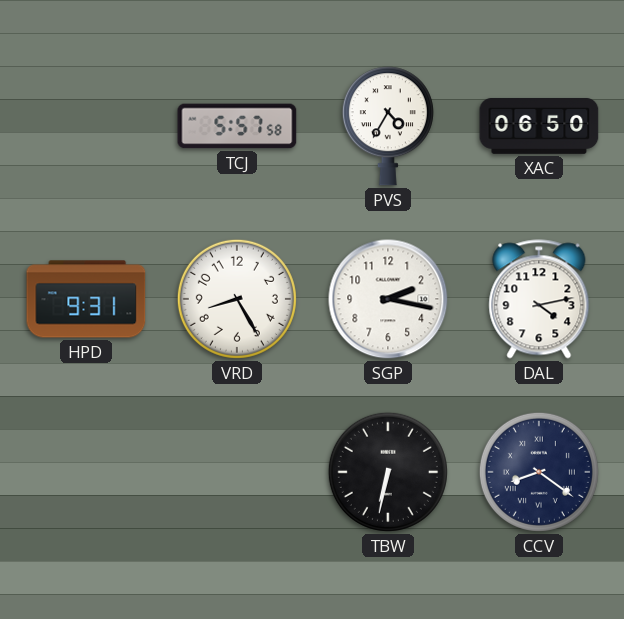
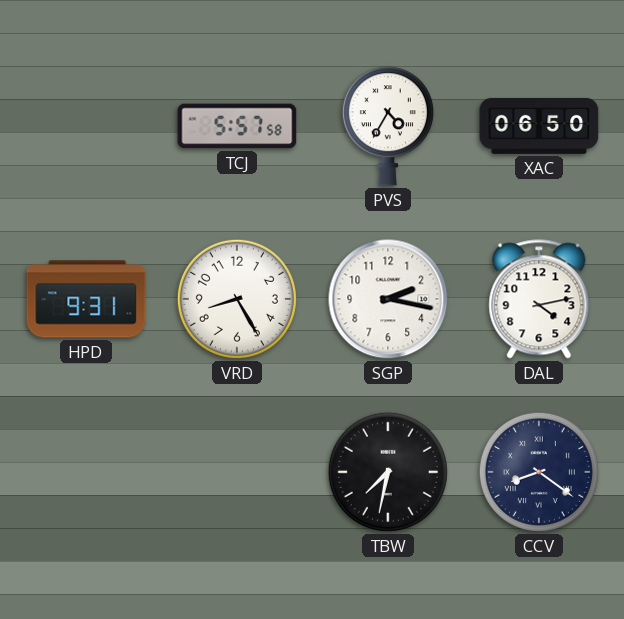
TBW: 6:32 -> 7:32
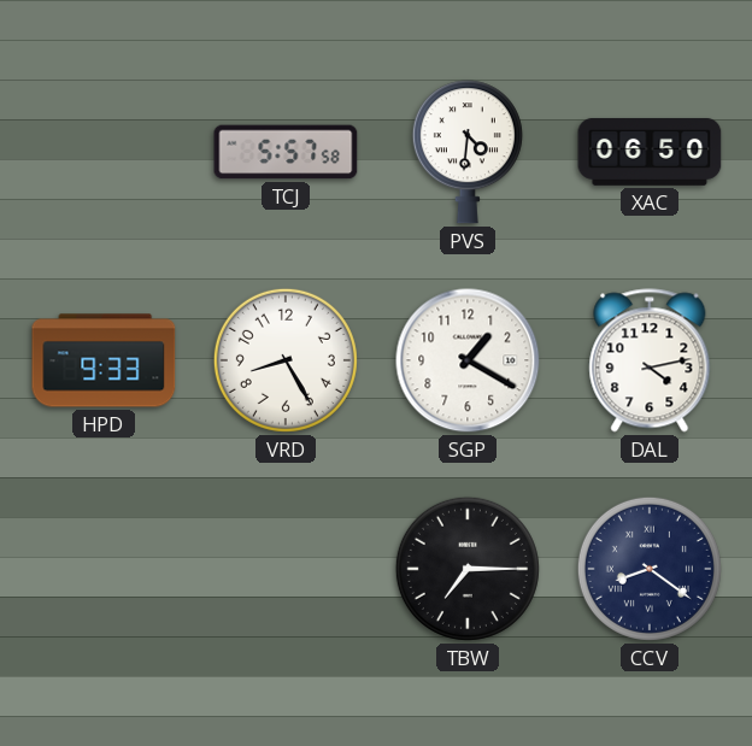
PVS: 4:35 -> 4:31
HPD: 9:31 -> 9:33
SGP: 2:17 -> 1:20
TBW: 7:32 -> 7:15
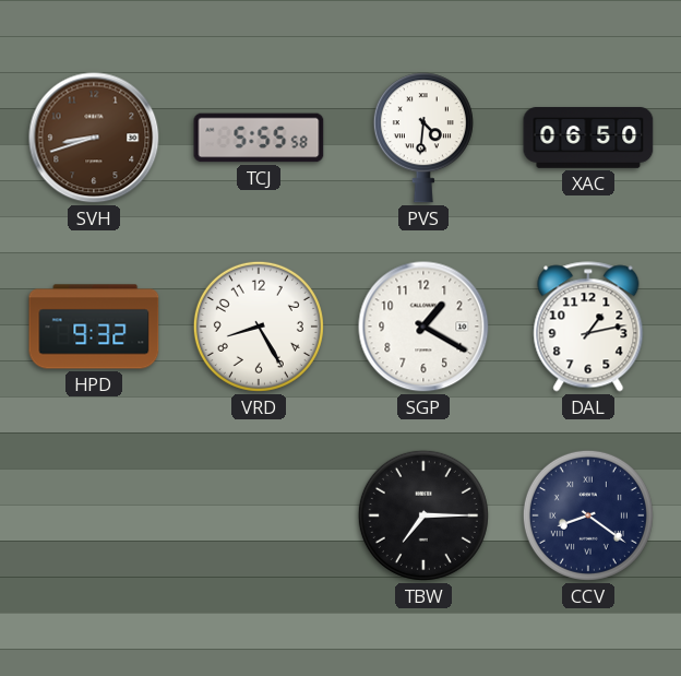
SVH: none -> 8:42
TCJ: 5:57 -> 5:55
HPD: 9:33 -> 9:32
DAL: 4:13 -> 1:13
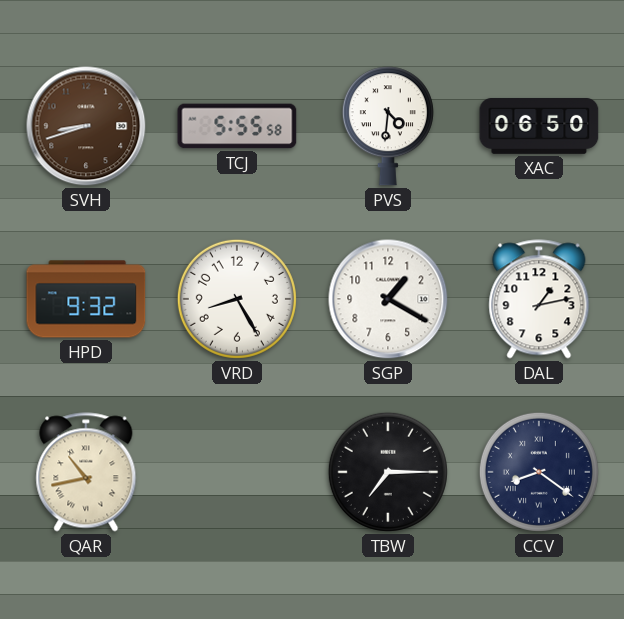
QAR: none -> 10:43
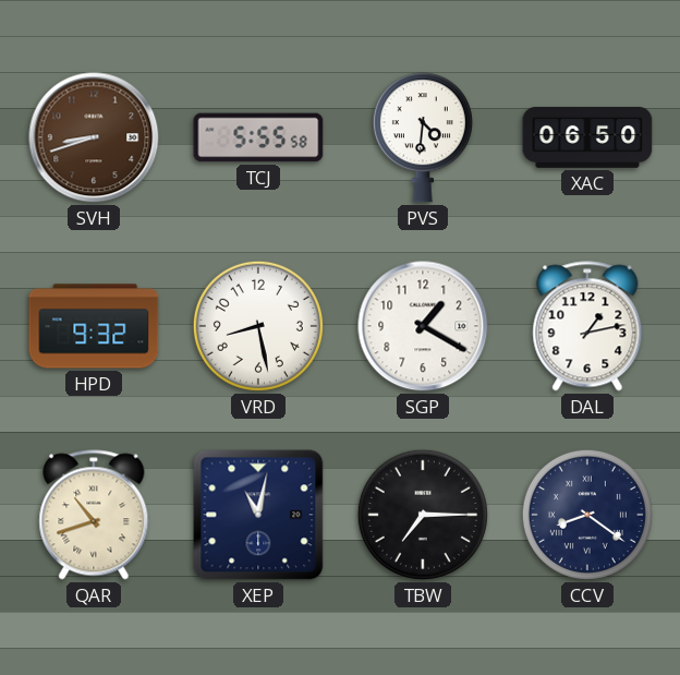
VRD: 8:25 -> 8:28
QAR: 10:43 -> 10:42
XEP: none -> 11:02
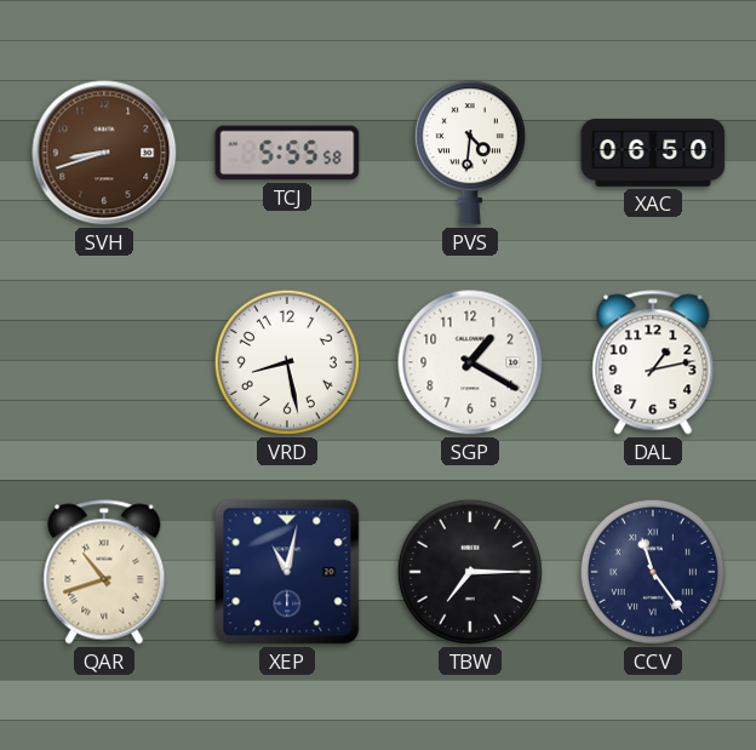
HPD: 9:32 -> none
CCV: 8:21 -> 11:24
